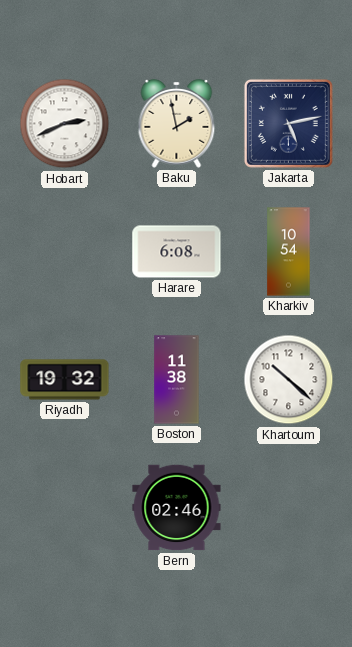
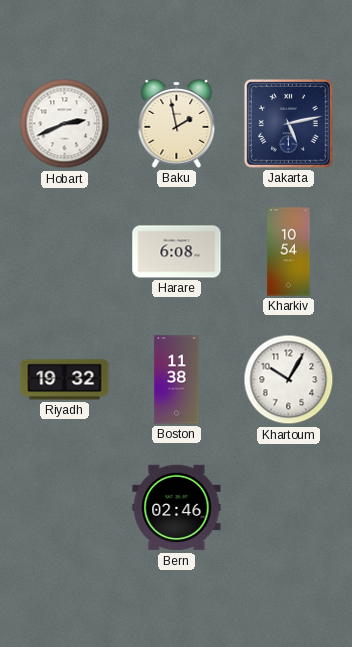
Khartoum: 10:22 -> 10:05
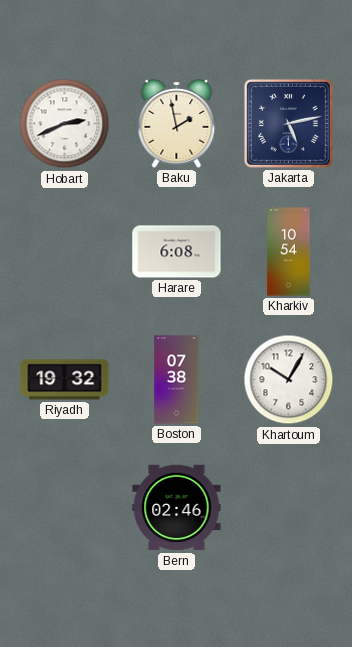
Boston: 11:38 -> 07:38
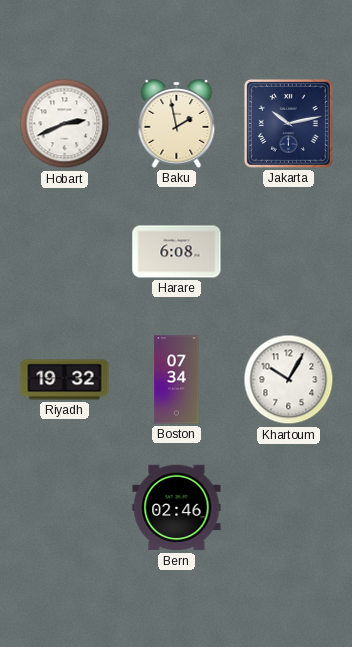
Jakarta: 5:13 -> 10:13
Kharkiv: 10:54 -> none
Boston: 07:38 -> 07:34
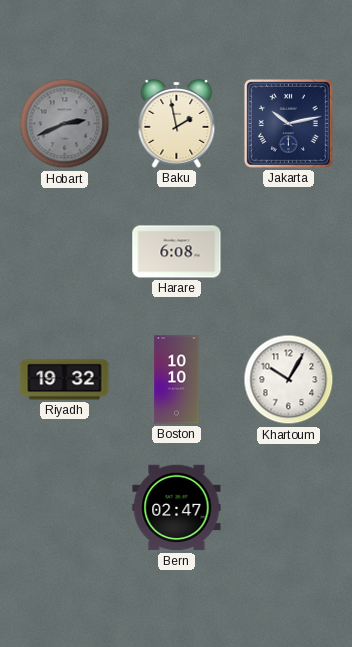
Hobart dial: white -> grey
Boston: 07:34 -> 10:10
Bern: 02:46 -> 02:47
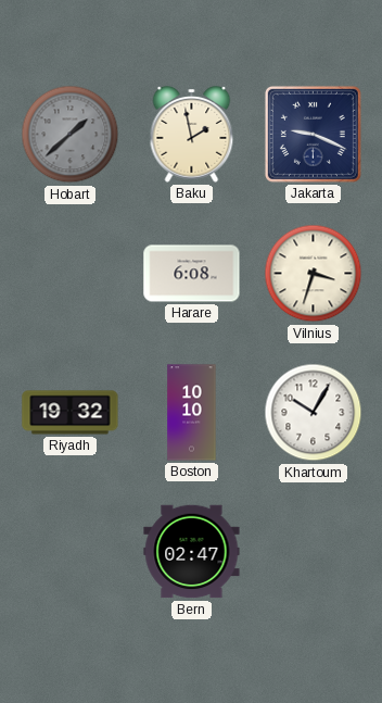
Hobart: 2:41 -> 1:38
Jakarta: 10:13 -> 9:19
Vilnius: none -> 3:33
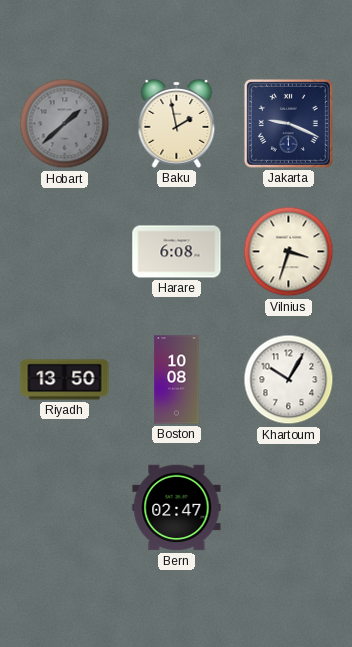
Riyadh: 19:32 -> 13:50
Boston: 10:10 -> 10:08
